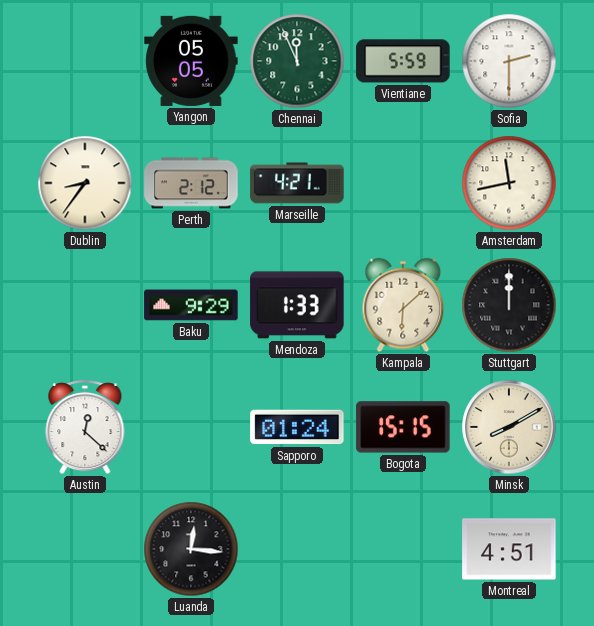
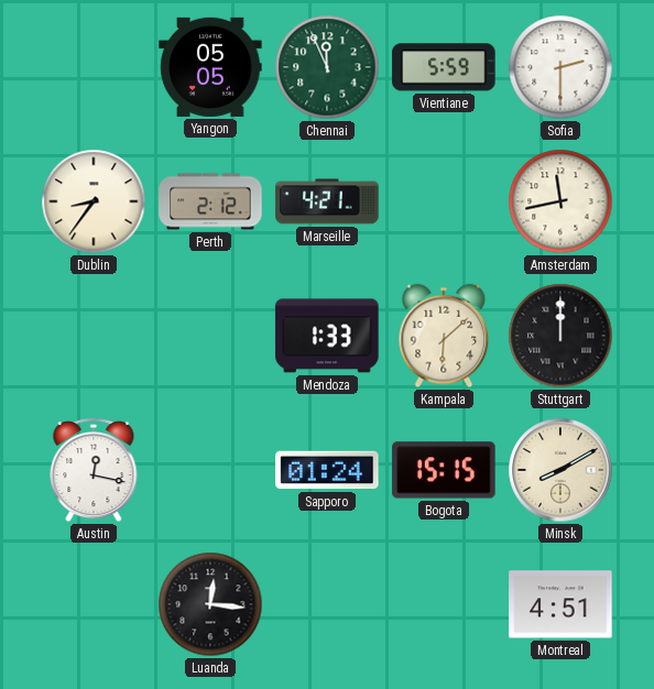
Baku: 9:29 -> none
Austin: 12:22 -> 12:17
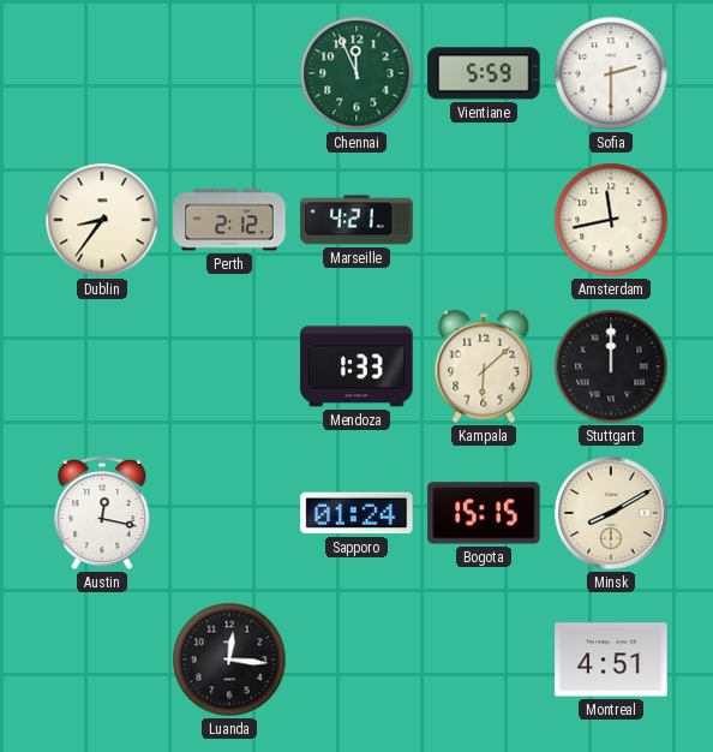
Yangon: 05:05 -> none
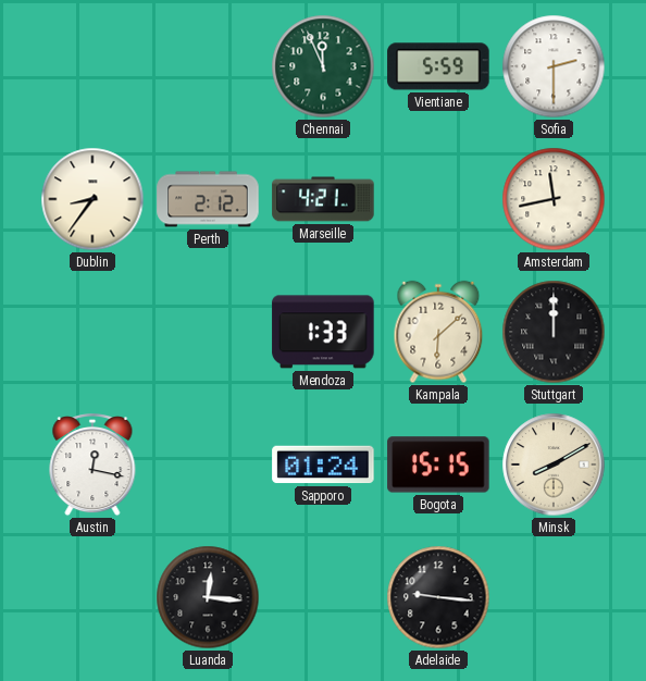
Adelaide: none -> 9:16
Montreal: 4:51 -> none
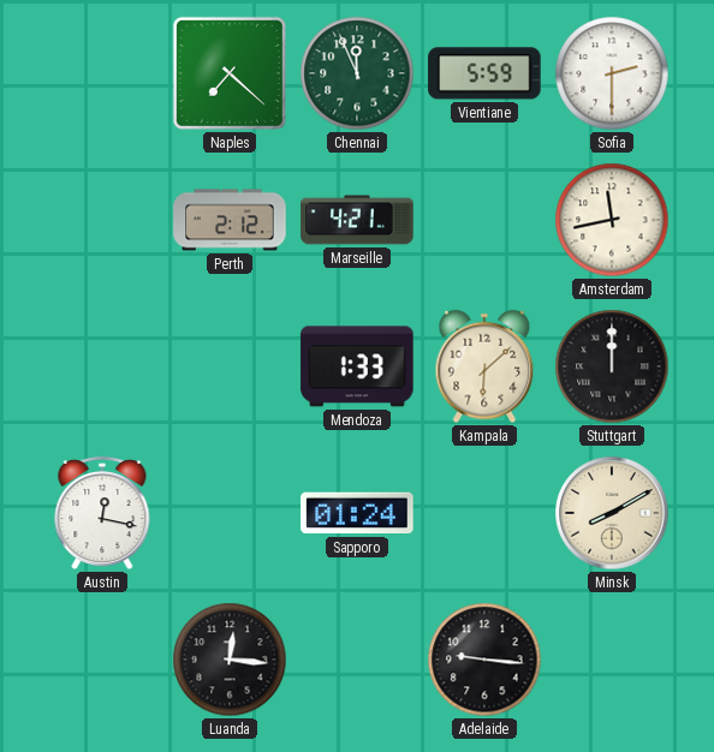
Naples: none -> 7:22
Dublin: 8:36 -> none
Bogota: 15:15 -> none
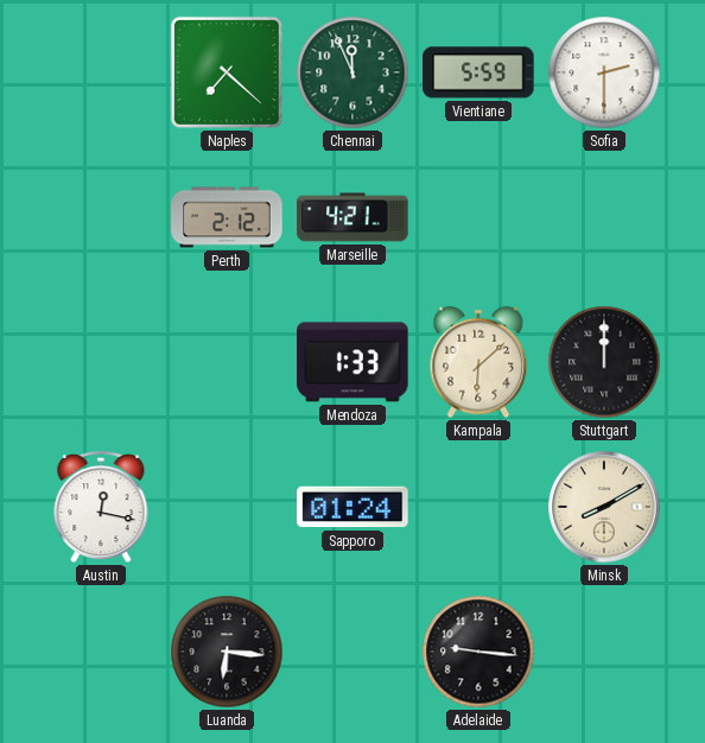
Amsterdam: 11:43 -> none
Luanda: 12:16 -> 6:16
